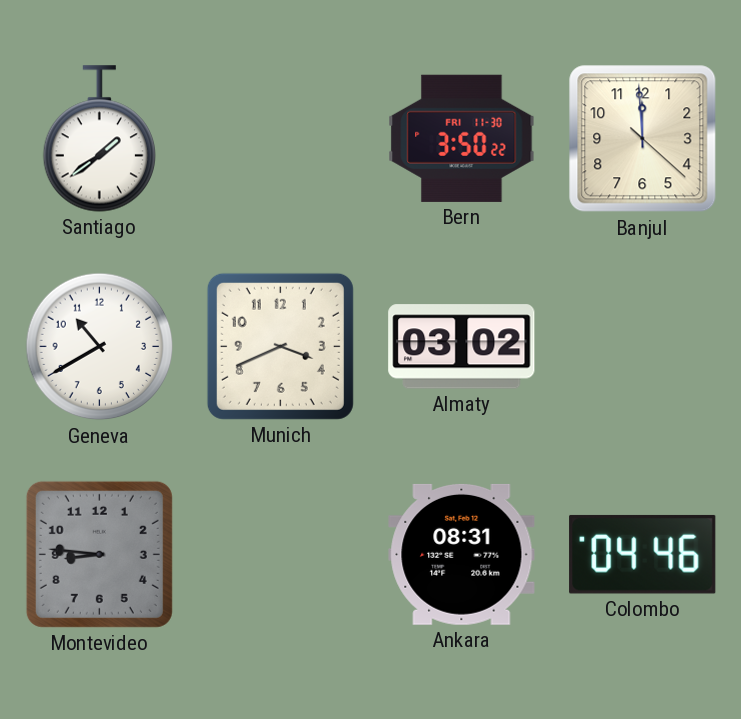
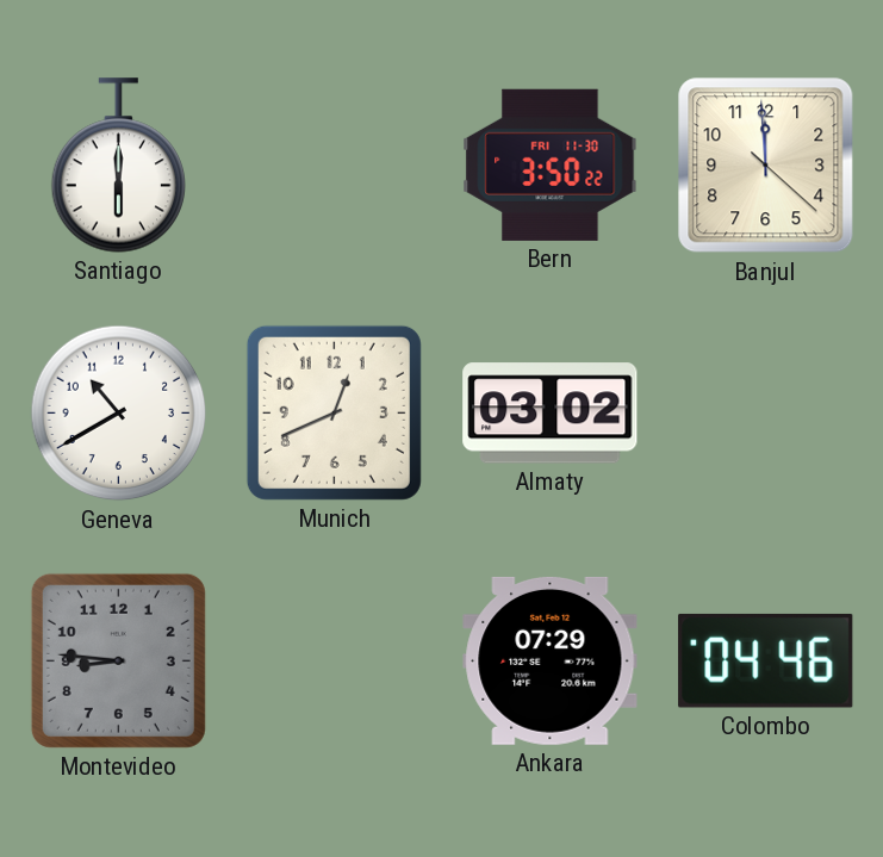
Santiago: 1:39 -> 6:00
Munich: 3:41 -> 12:41
Ankara: 08:31 -> 07:29
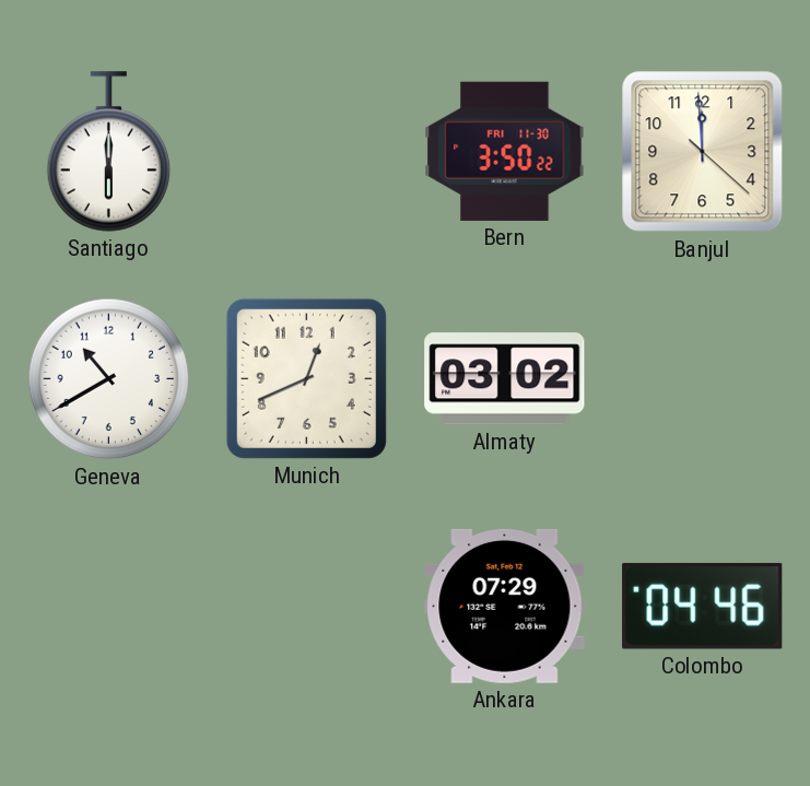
Montevideo: 8:46 -> none
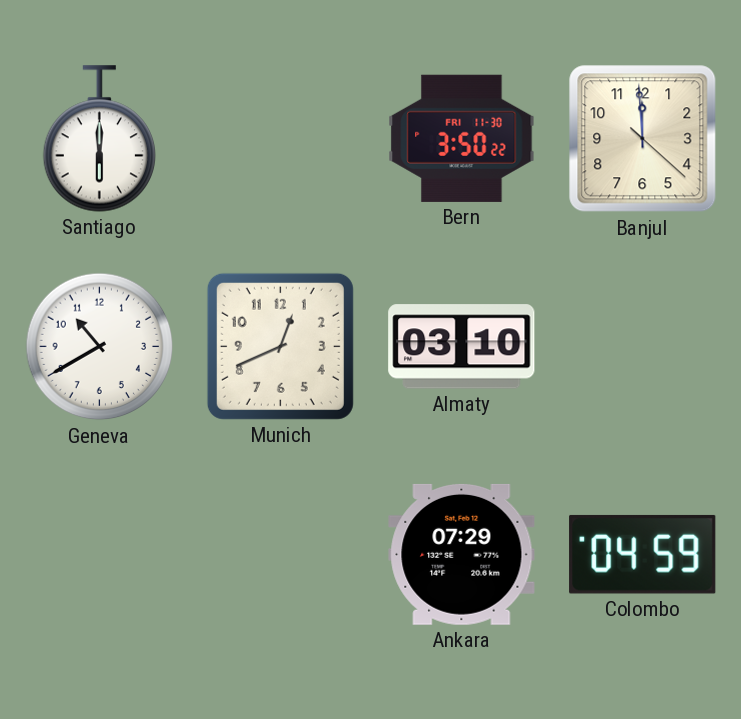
Almaty: 03:02 -> 03:10
Colombo: 04:46 -> 04:59
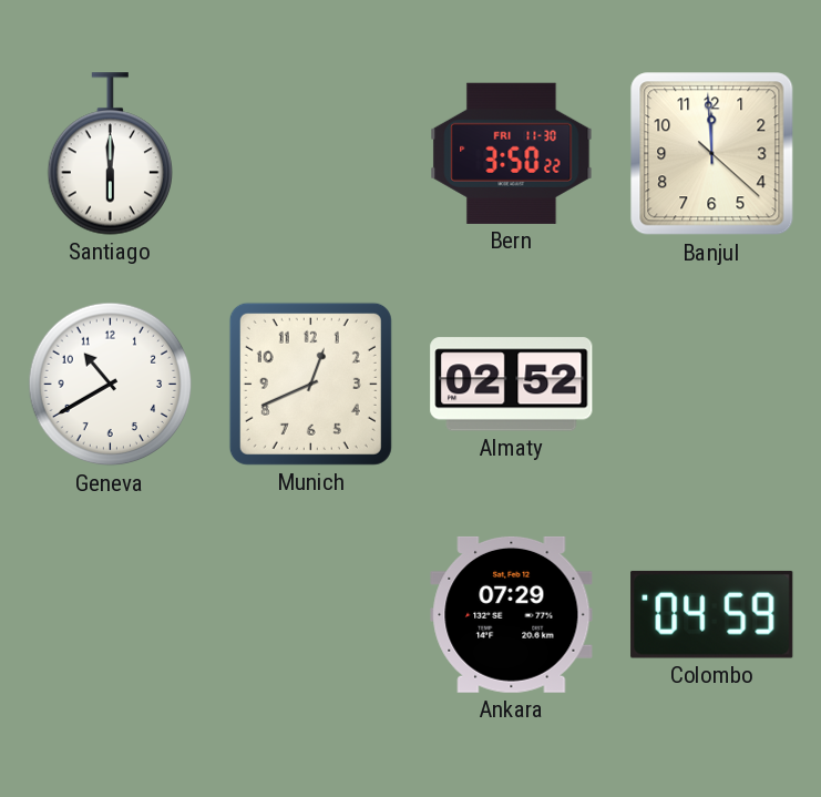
Almaty: 03:10 -> 02:52
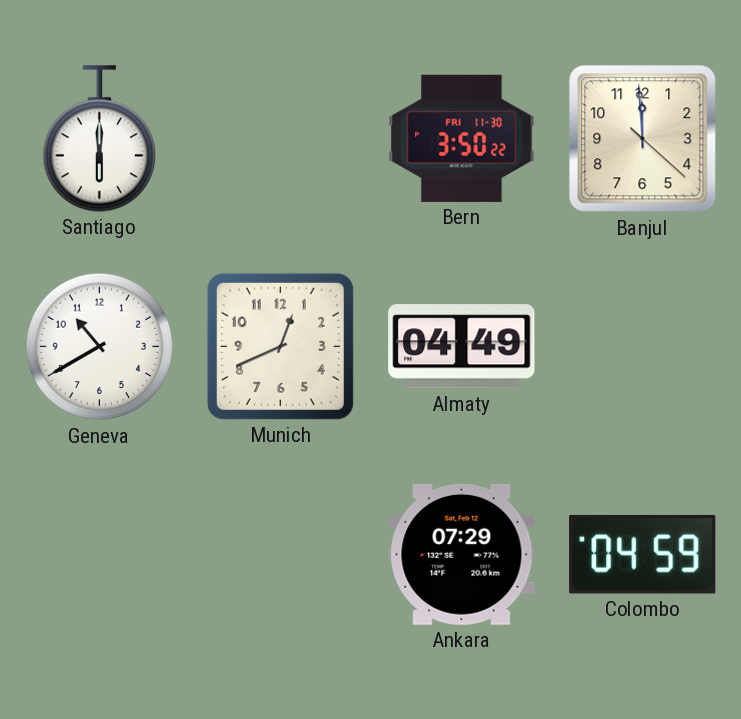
Almaty: 02:52 -> 04:49
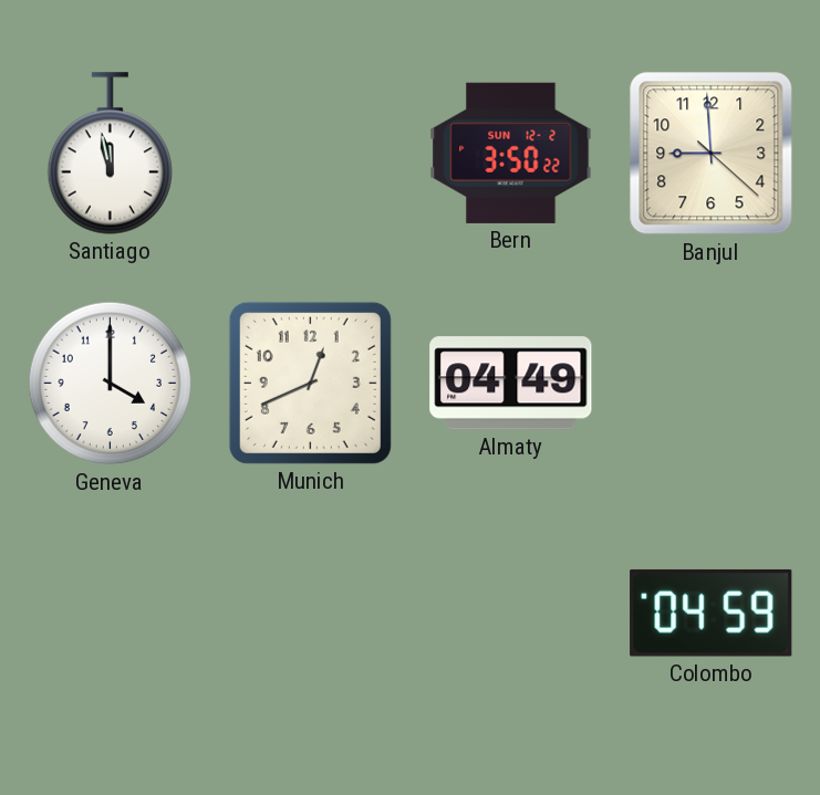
Santiago: 6:00 -> 11:58
Bern date: FRI 11-30 -> SUN 12-2
Banjul: 11:59 -> 8:59
Geneva: 10:40 -> 4:00
Ankara: 07:29 -> none
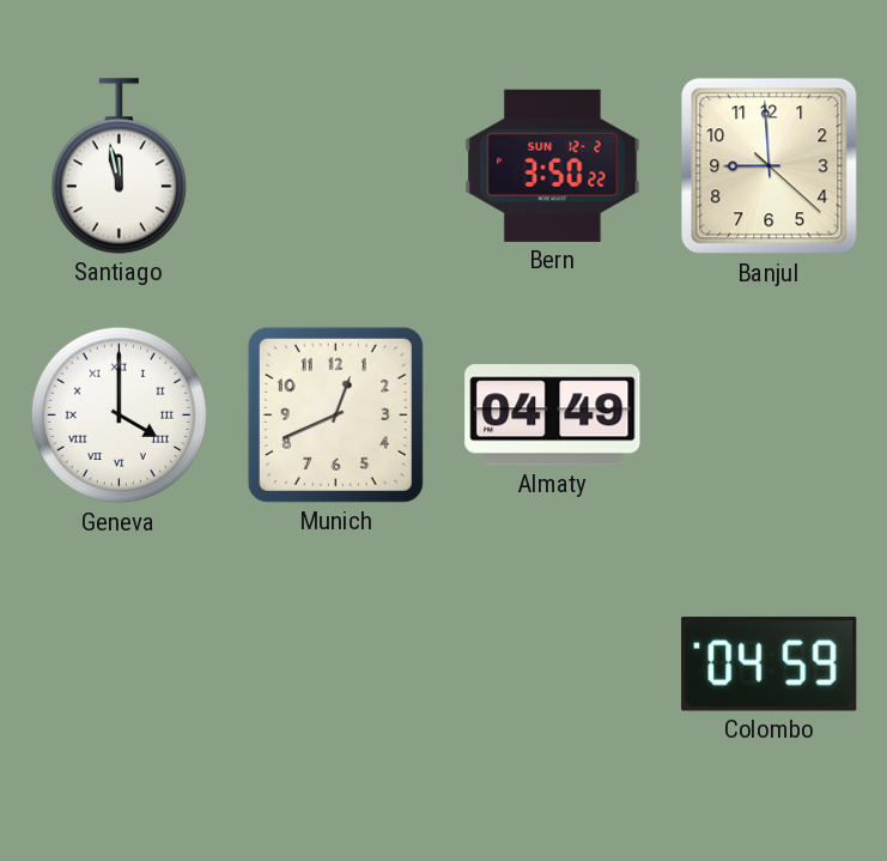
Geneva numerals: Arabic -> Roman
